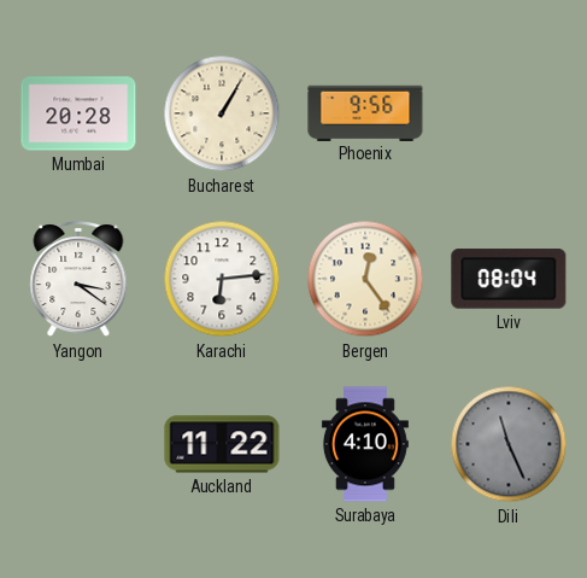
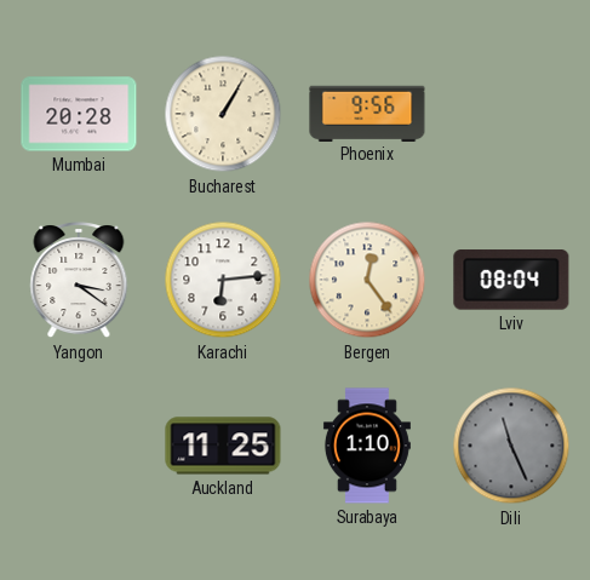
Auckland: 11:22 -> 11:25
Surabaya: 4:10 -> 1:10
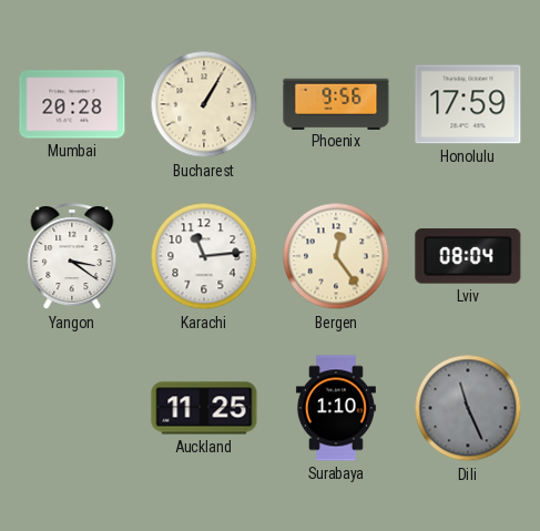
Honolulu: none -> 17:59
Karachi: 6:14 -> 11:14
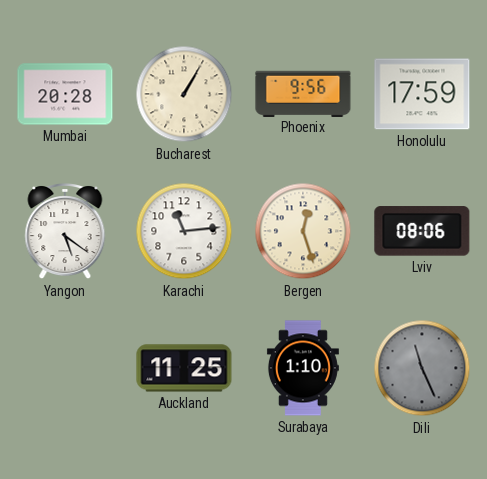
Yangon: 3:21 -> 5:21
Bergen: 12:24 -> 12:27
Lviv: 08:04 -> 08:06
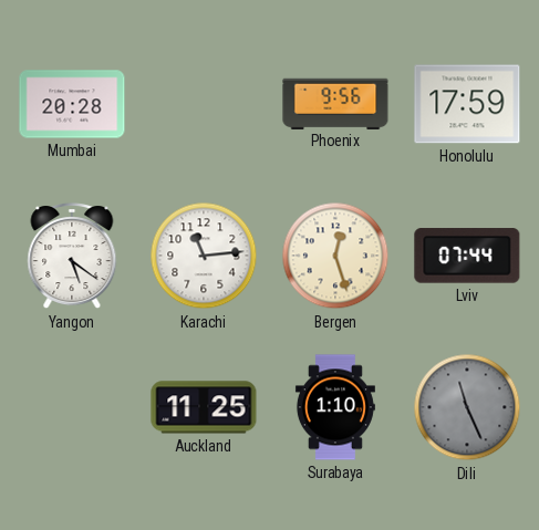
Bucharest: 1:05 -> none
Lviv: 08:06 -> 07:44
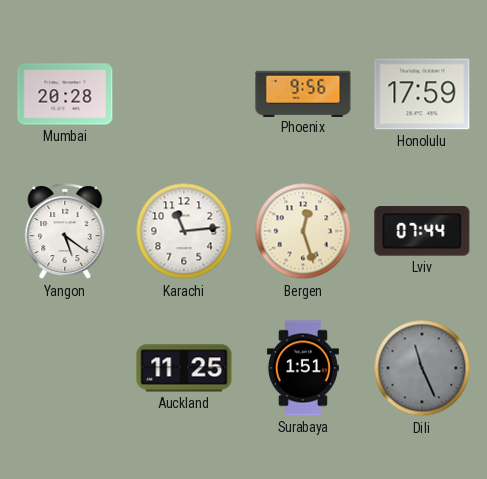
Surabaya: 1:10 -> 1:51
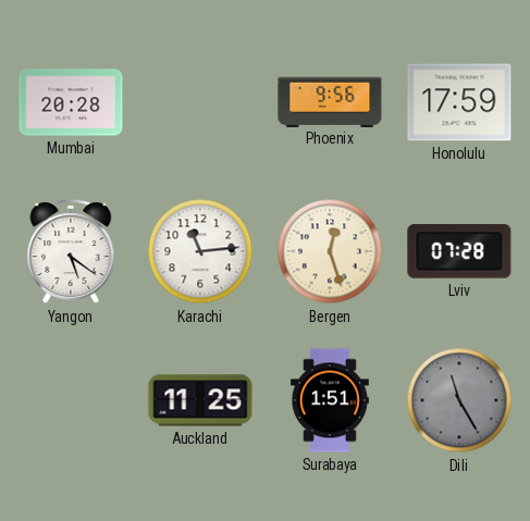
Lviv: 07:44 -> 07:28
Dili: 11:26 -> 11:25
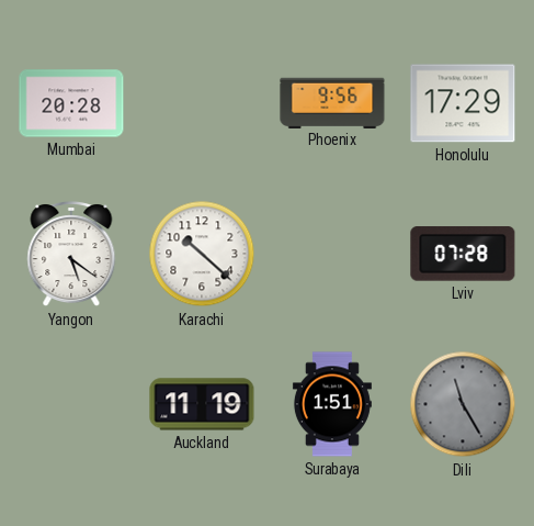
Honolulu: 17:59 -> 17:29
Karachi: 11:14 -> 10:22
Bergen: 12:27 -> none
Auckland: 11:25 -> 11:19
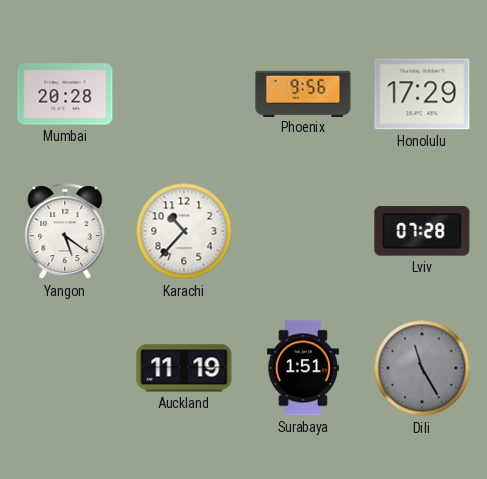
Karachi: 10:22 -> 10:37
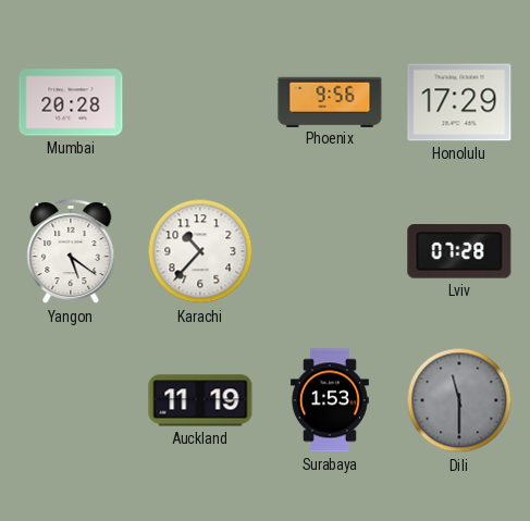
Surabaya: 1:51 -> 1:53
Dili: 11:25 -> 11:30
